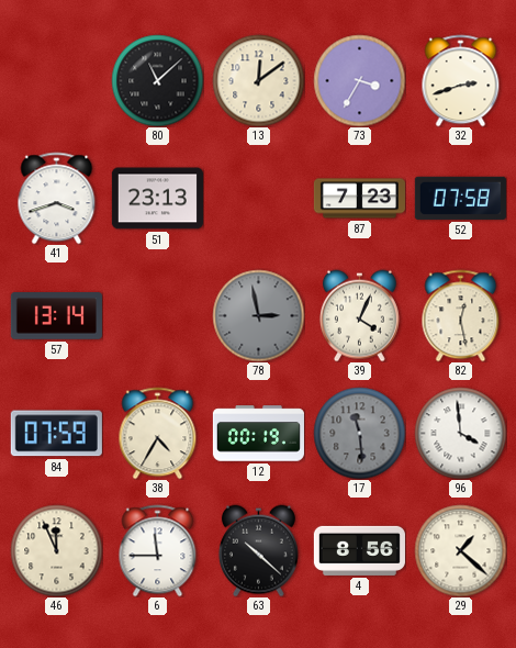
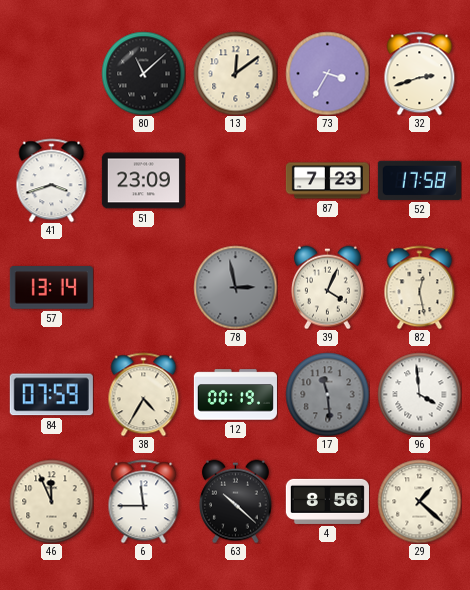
51: 23:13 -> 23:09
52: 07:58 -> 17:58
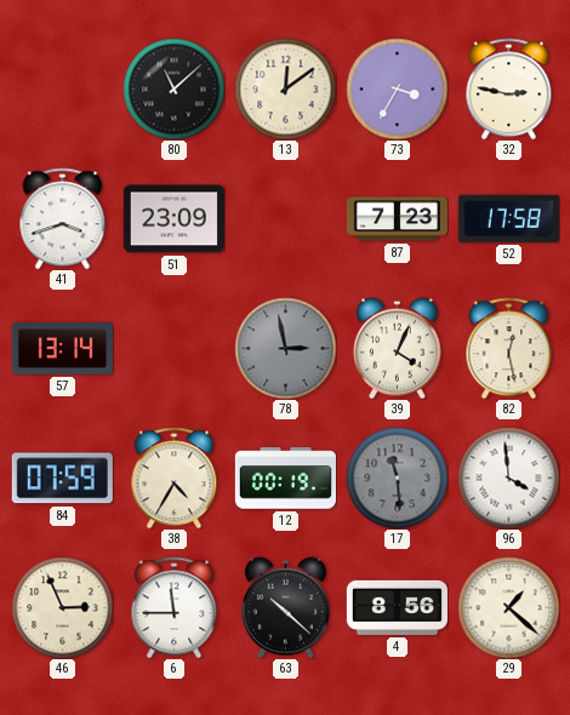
32: 2:42 -> 2:47
46: 11:56 -> 2:56
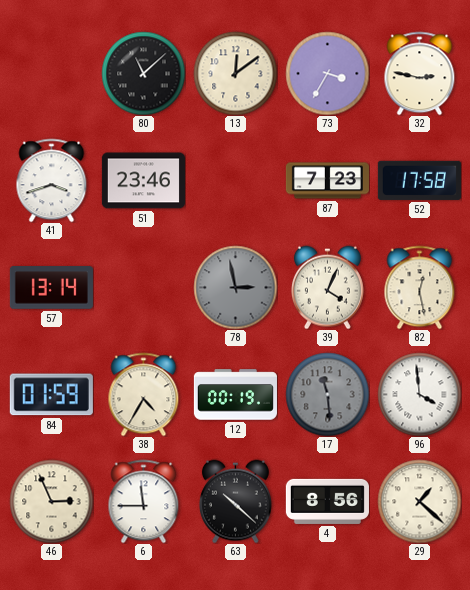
51: 23:09 -> 23:46
84: 07:59 -> 01:59
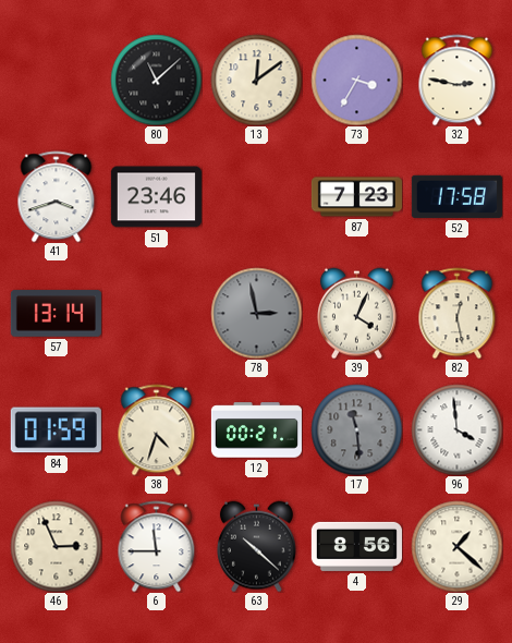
38: 4:35 -> 4:33
12: 00:19 -> 00:21
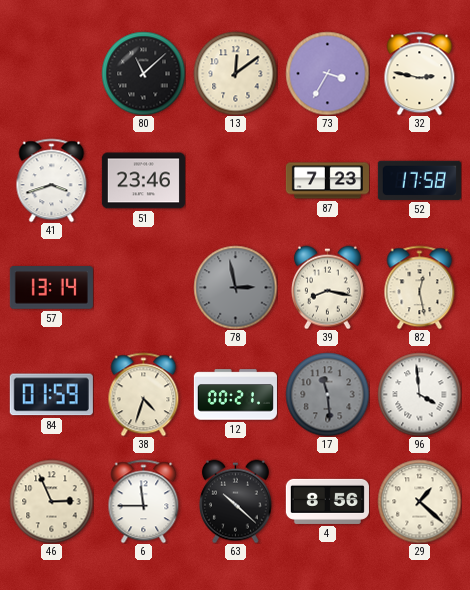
39: 4:04 -> 8:17
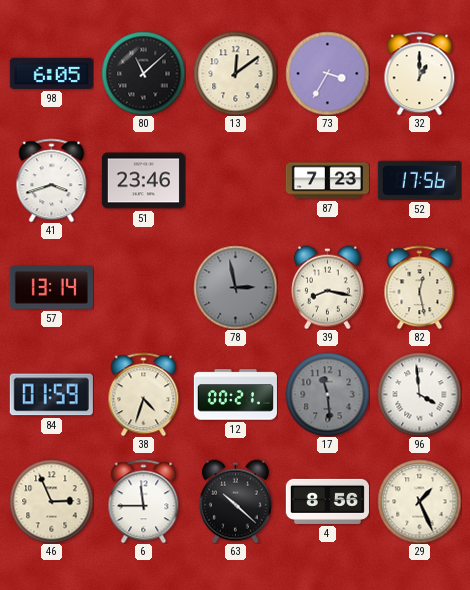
98: none -> 6:05
32: 2:47 -> 1:00
52: 17:58 -> 17:56
29: 1:22 -> 1:26
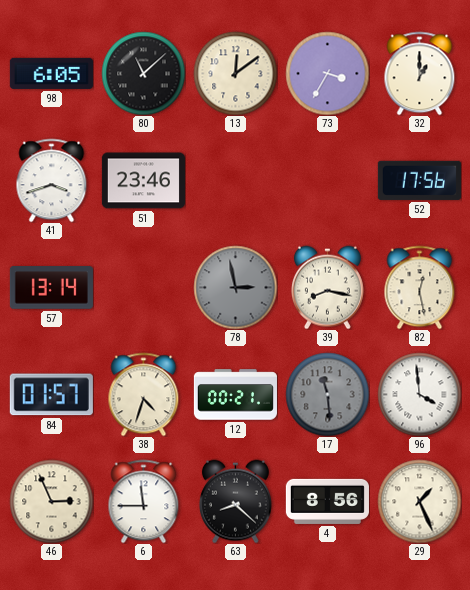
87: 7:23 -> none
84: 01:59 -> 01:57
63: 10:22 -> 8:22
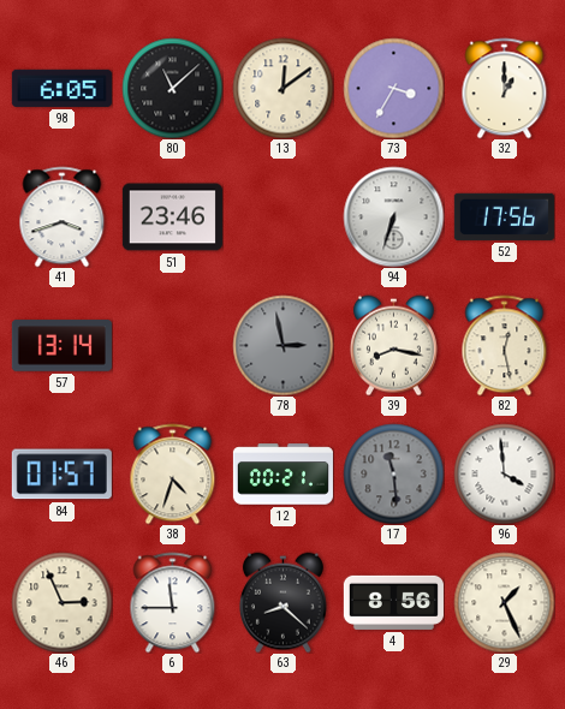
94: none -> 6:33
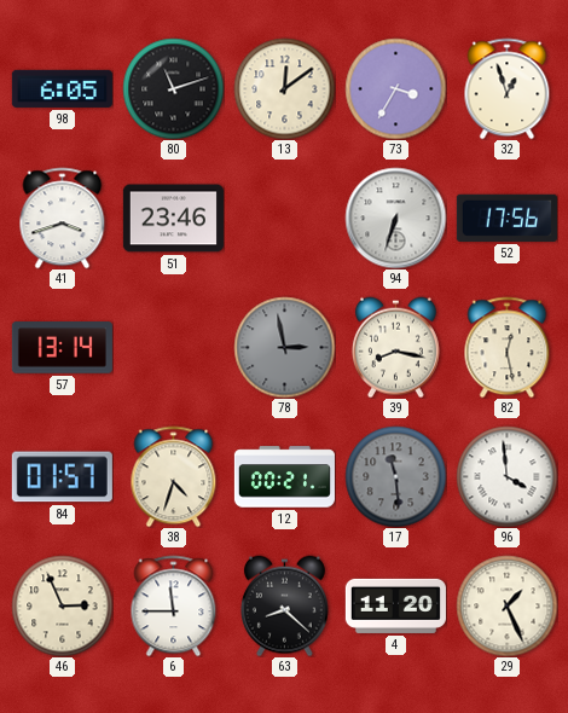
80: 11:08 -> 11:12
32: 1:00 -> 12:57
4: 8:56 -> 11:20
